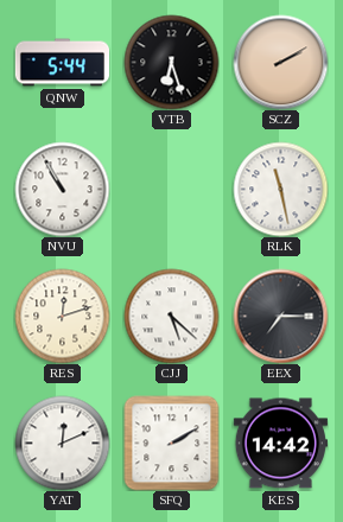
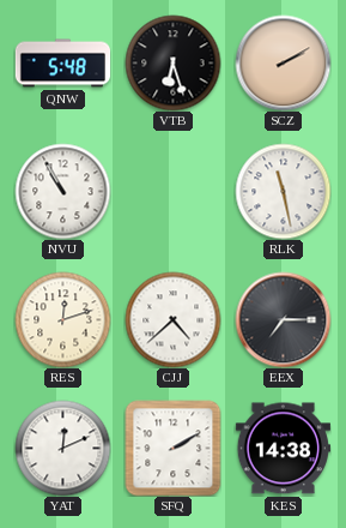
QNW: 5:44 -> 5:48
CJJ: 5:22 -> 4:38
KES: 14:42 -> 14:38
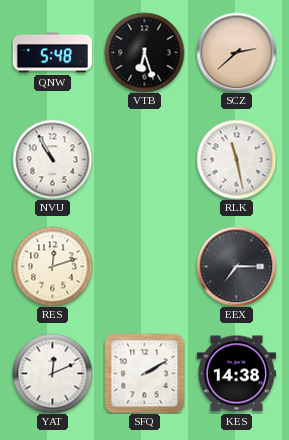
SCZ: 2:10 -> 2:38
CJJ: 4:38 -> none
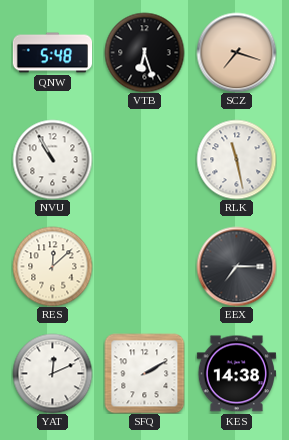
SCZ: 2:38 -> 7:18
RES: 12:12 -> 12:08
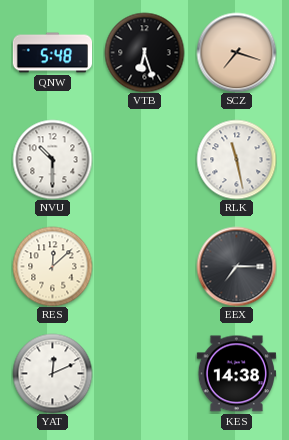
NVU: 10:55 -> 10:30
SFQ: 2:10 -> none
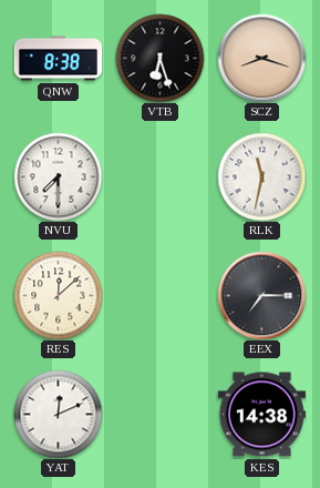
QNW: 5:48 -> 8:38
SCZ: 7:18 -> 8:18
NVU: 10:30 -> 7:30
RLK: 11:28 -> 11:32
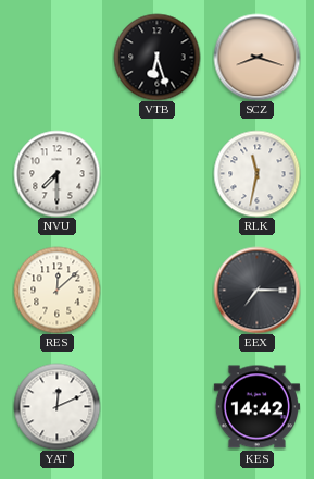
QNW: 8:38 -> none
KES: 14:38 -> 14:42
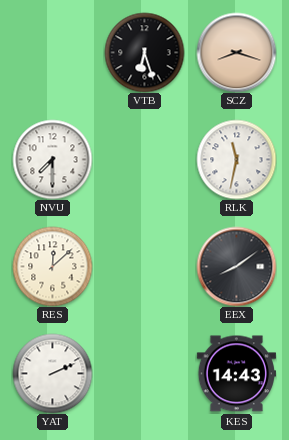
EEX: 7:15 -> 8:09
YAT: 12:11 -> 2:11
KES: 14:42 -> 14:43
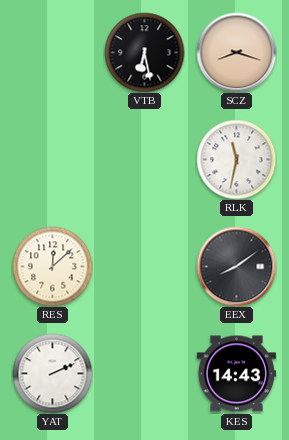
VTB: 6:27 -> 6:28
NVU: 7:30 -> none
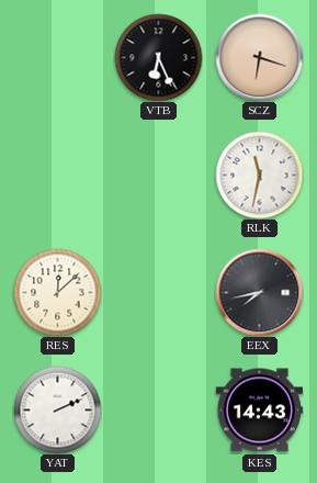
VTB: 6:28 -> 6:26
SCZ: 8:18 -> 6:18
EEX: 8:09 -> 7:43
